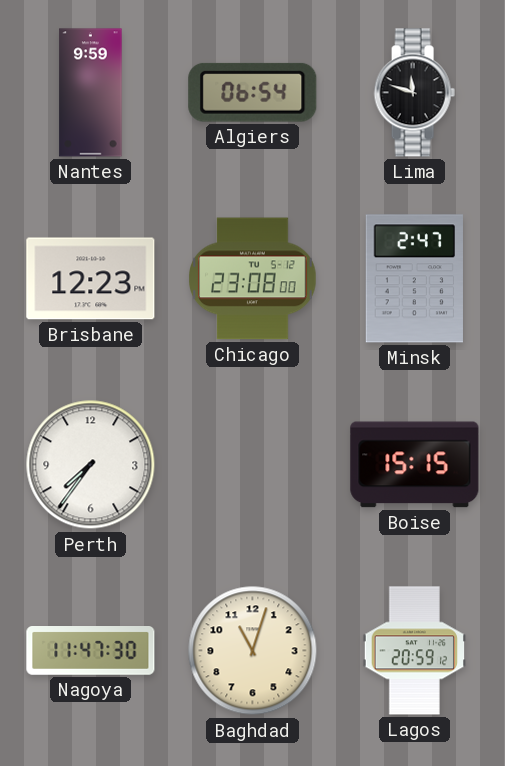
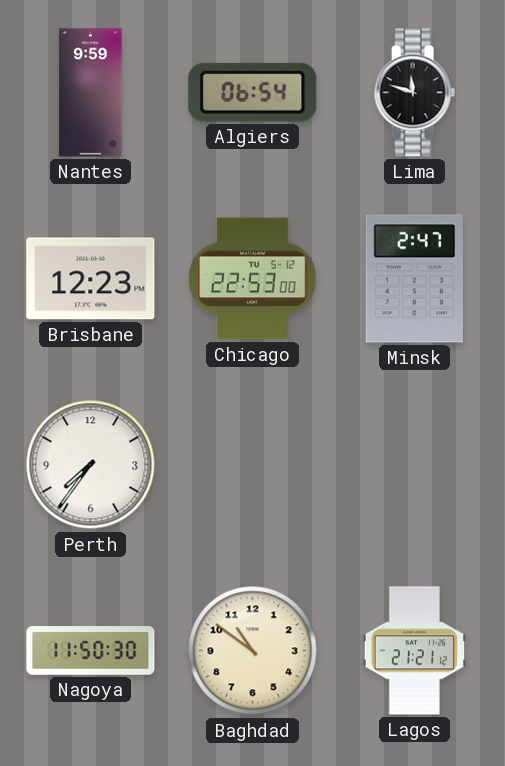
Chicago: 23:08 -> 22:53
Boise: 15:15 -> none
Nagoya: 11:47 -> 11:50
Baghdad: 11:03 -> 10:51
Lagos: 20:59 -> 21:21
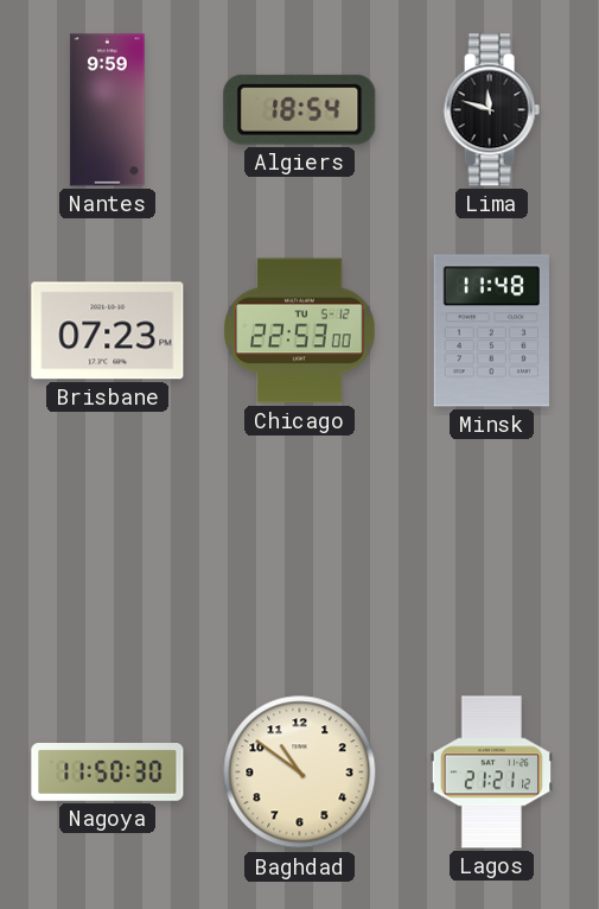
Algiers: 06:54 -> 18:54
Brisbane: 12:23 -> 07:23
Minsk: 2:47 -> 11:48
Perth: 7:36 -> none
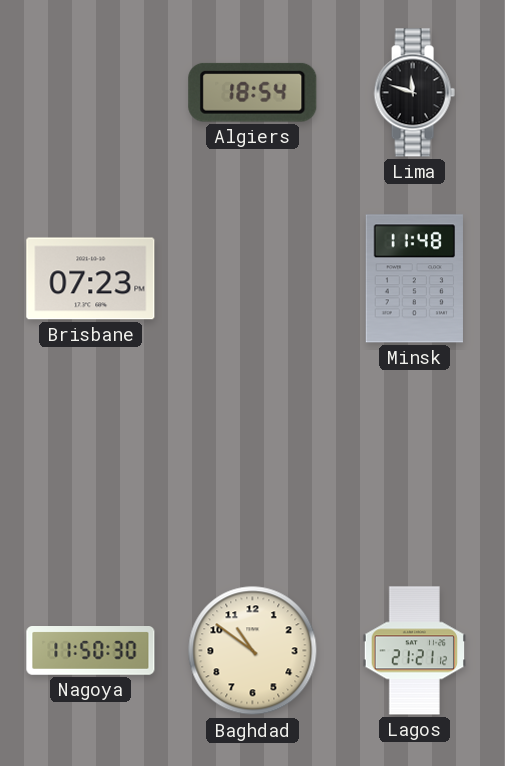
Nantes: 9:59 -> none
Chicago: 22:53 -> none
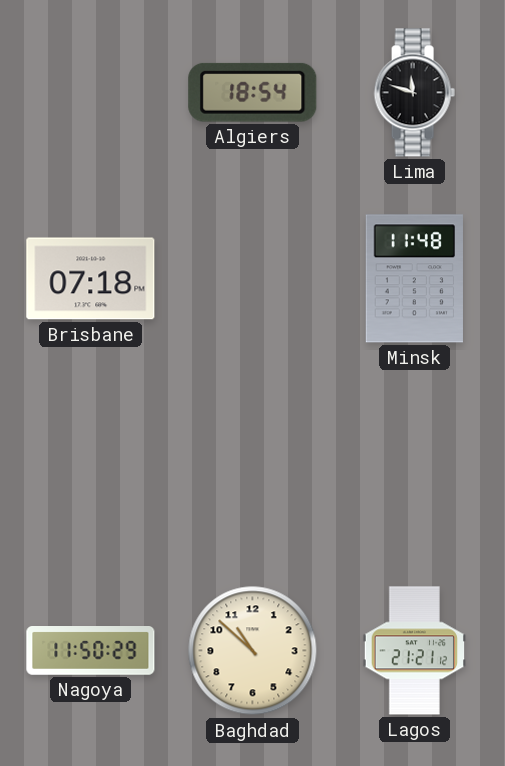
Brisbane: 07:23 -> 07:18
Nagoya: 11:50:30 -> 11:50:29
Baghdad: 10:51 -> 10:52
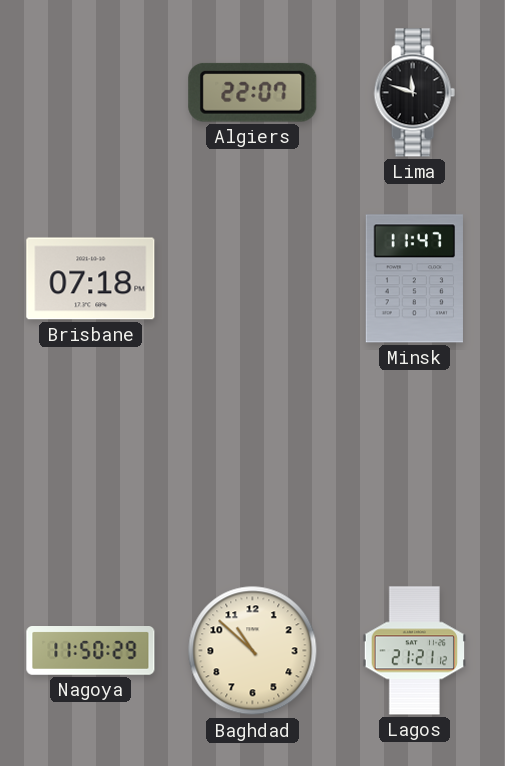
Algiers: 18:54 -> 22:07
Minsk: 11:48 -> 11:47
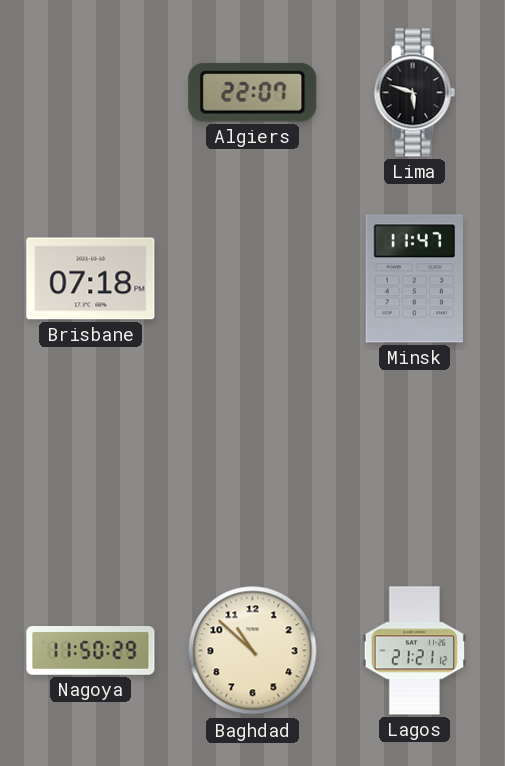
Lima: 11:48 -> 5:48
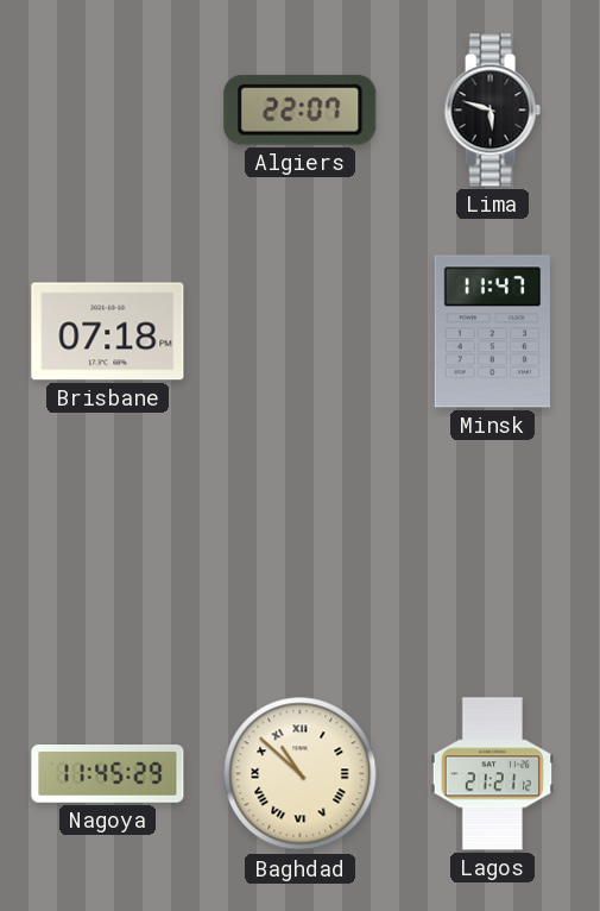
Nagoya: 11:50 -> 11:45
Baghdad numerals: Arabic -> Roman
